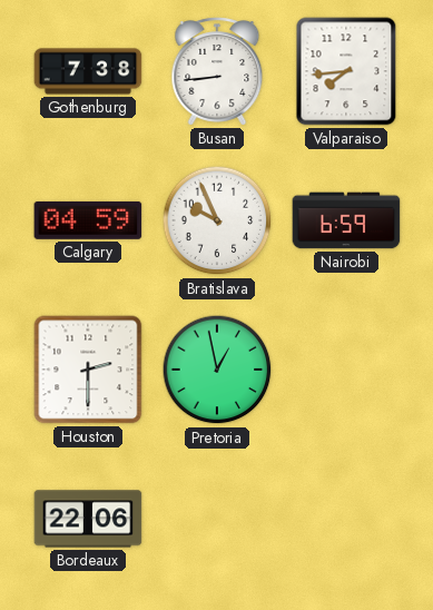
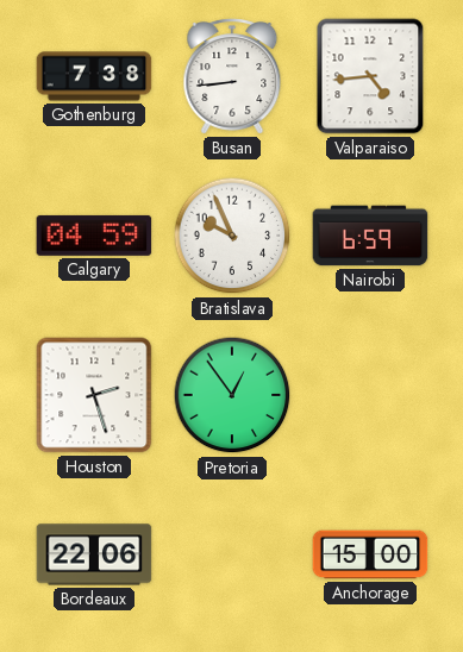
Valparaiso: 7:44 -> 4:44
Houston: 2:30 -> 2:27
Pretoria: 12:58 -> 12:54
Anchorage: none -> 15:00
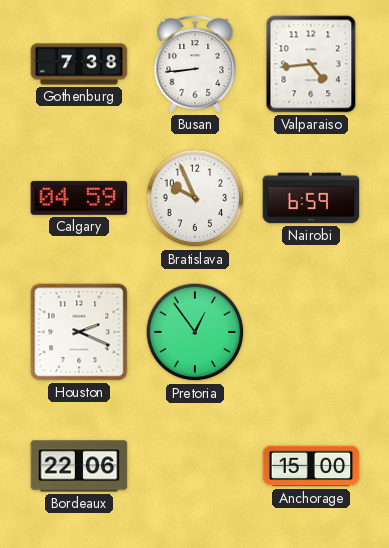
Houston: 2:27 -> 2:19
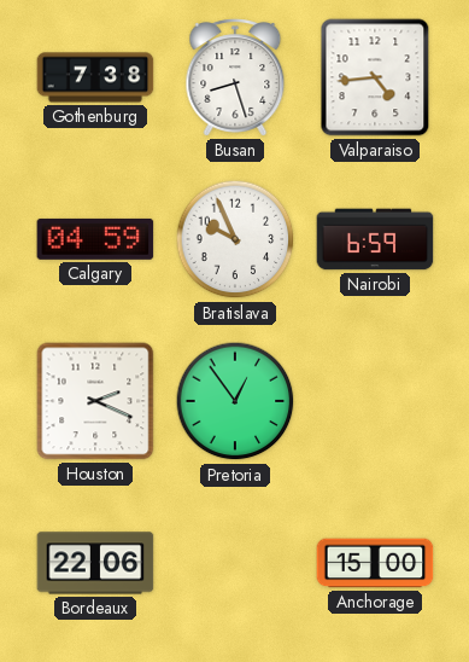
Busan: 8:44 -> 8:27
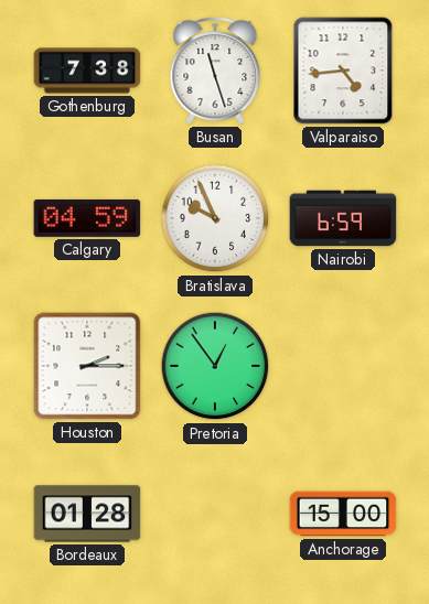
Busan: 8:27 -> 11:27
Houston: 2:19 -> 2:15
Bordeaux: 22:06 -> 01:28
